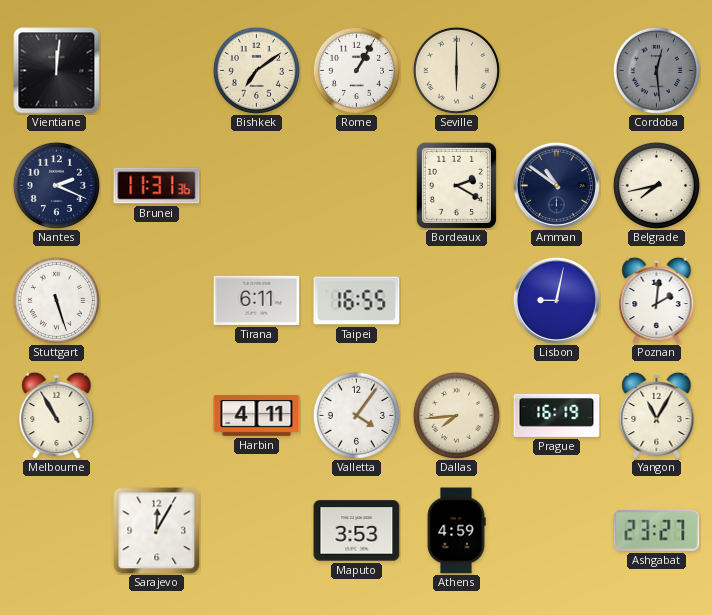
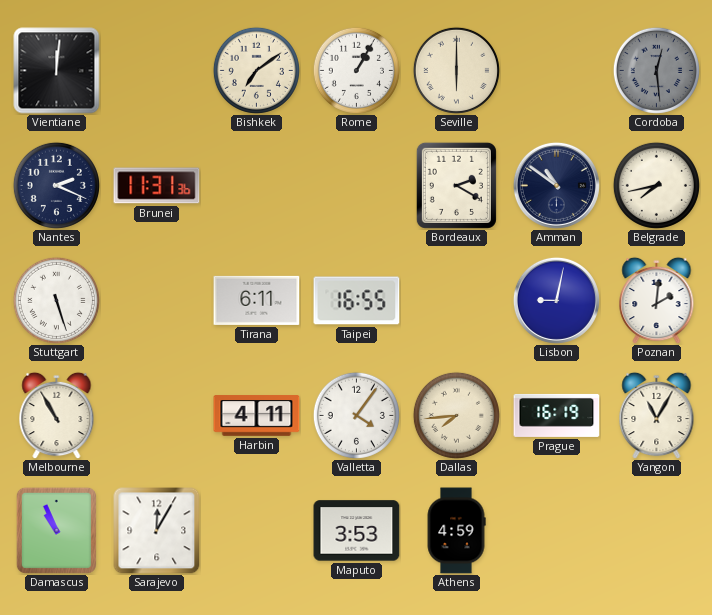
Damascus: none -> 10:56
Ashgabat: 23:27 -> none
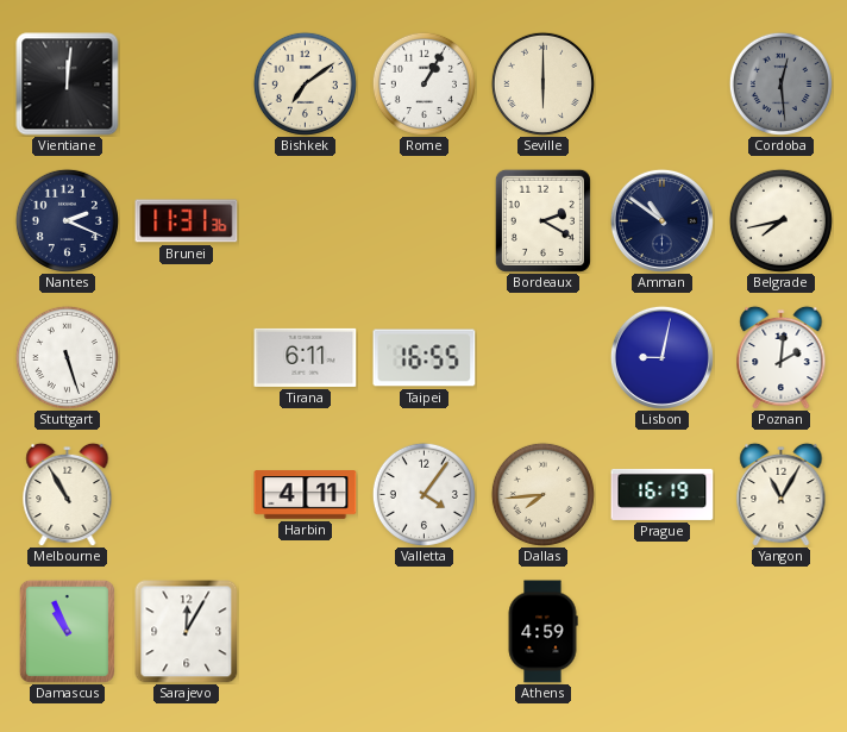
Maputo: 3:53 -> none
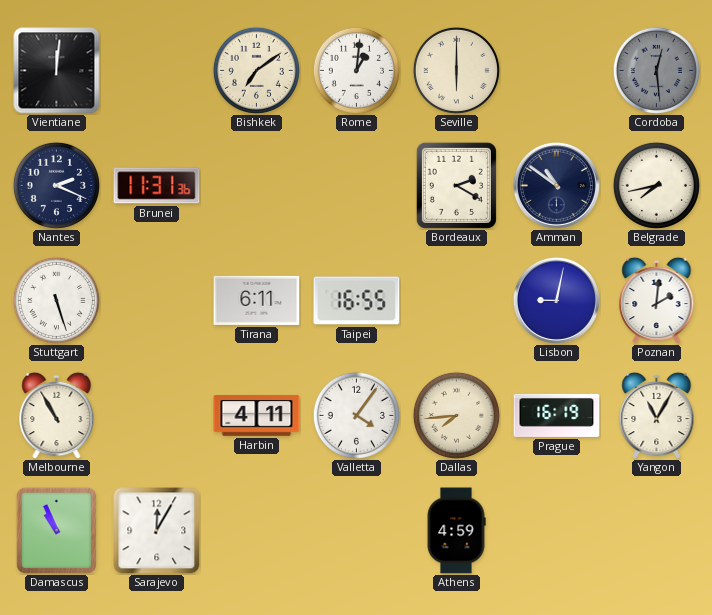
Rome: 1:05 -> 1:01
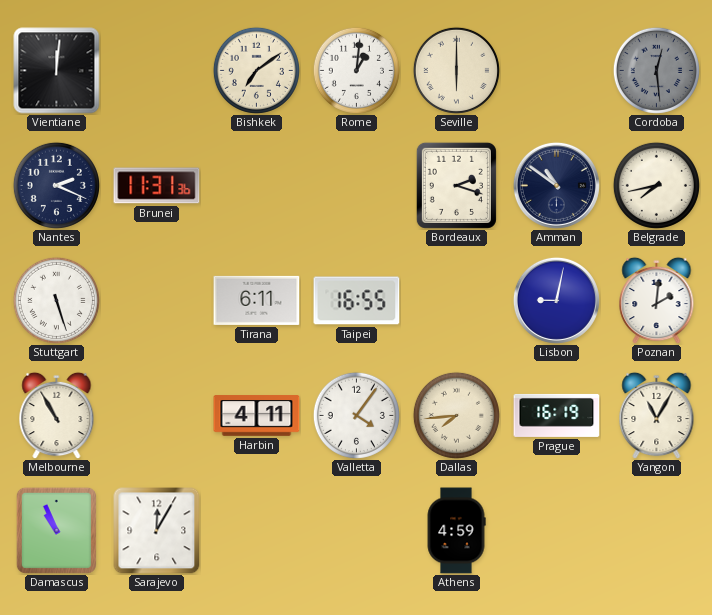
Bordeaux: 2:20 -> 2:18
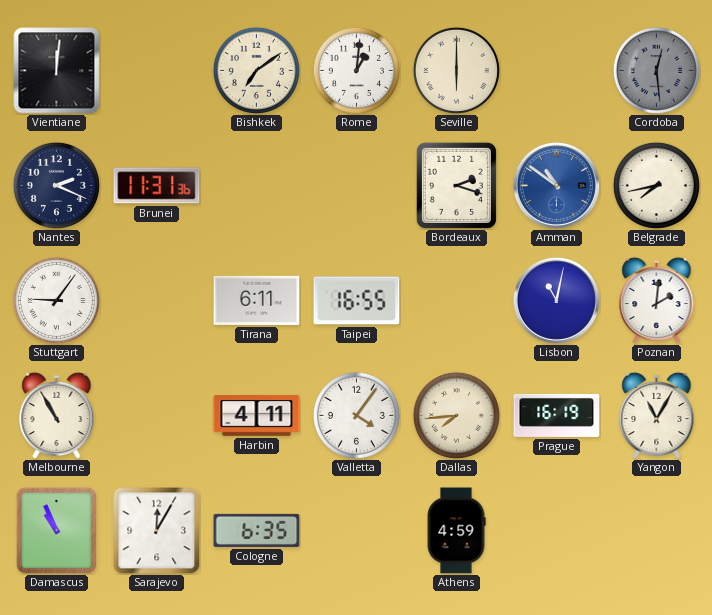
Amman dial: navy -> blue
Stuttgart: 5:27 -> 9:06
Lisbon: 9:02 -> 11:02
Cologne: none -> 6:35
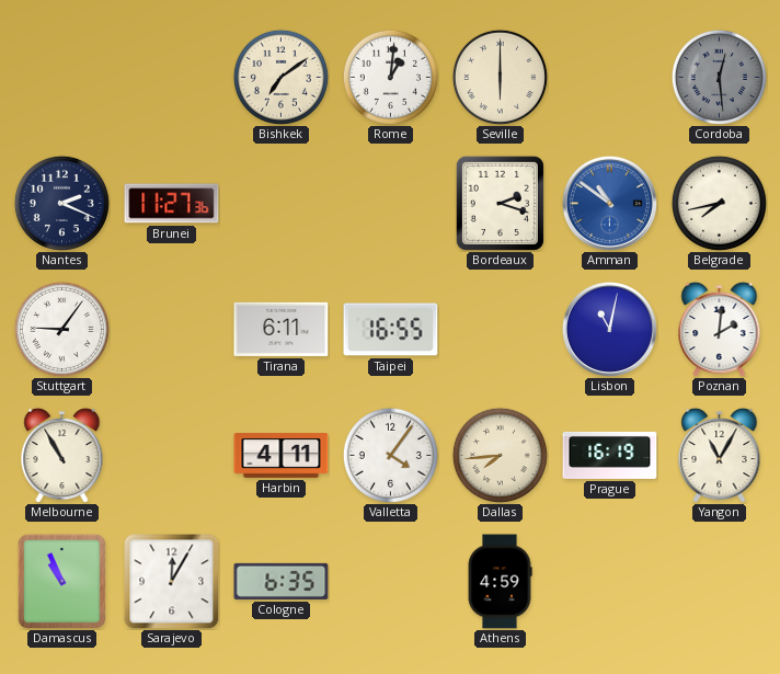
Vientiane: 12:01 -> none
Brunei: 11:31 -> 11:27
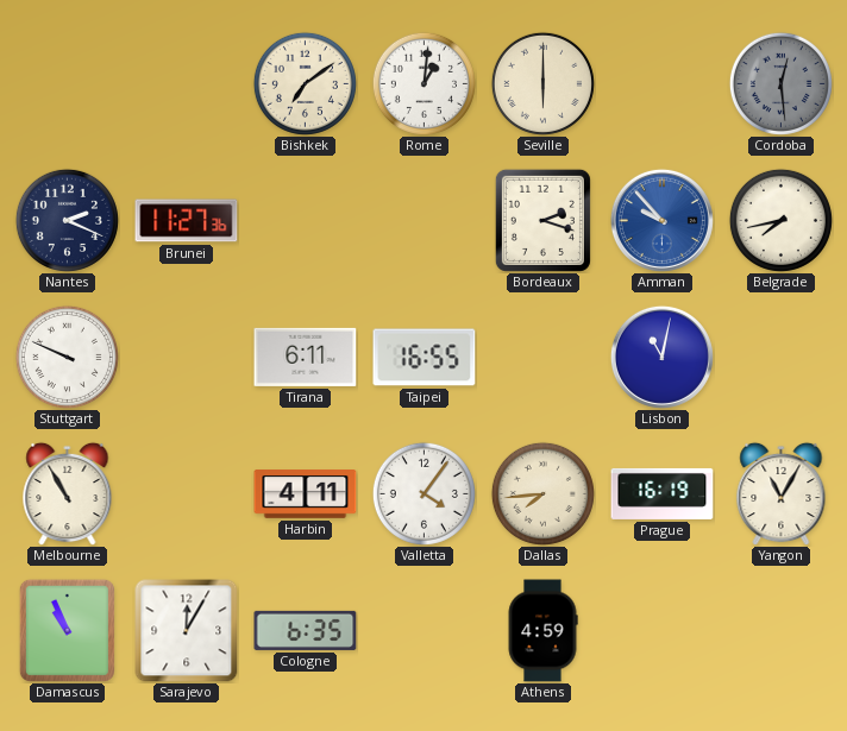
Amman: 10:51 -> 9:53
Stuttgart: 9:06 -> 9:49
Poznan: 2:01 -> none
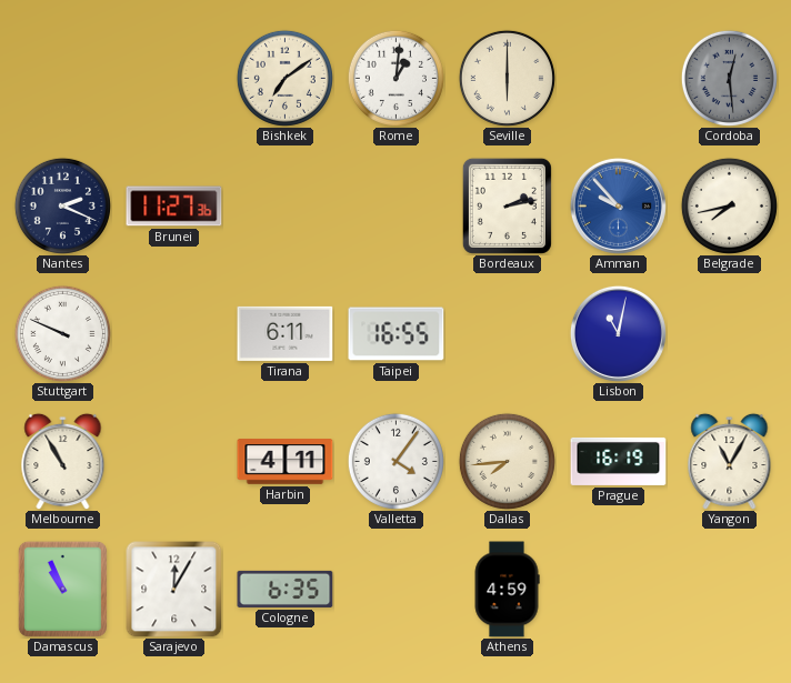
Bordeaux: 2:18 -> 2:13
